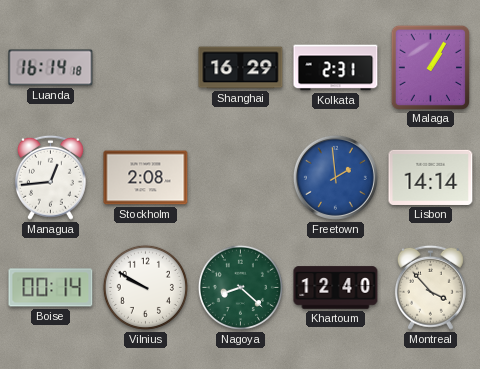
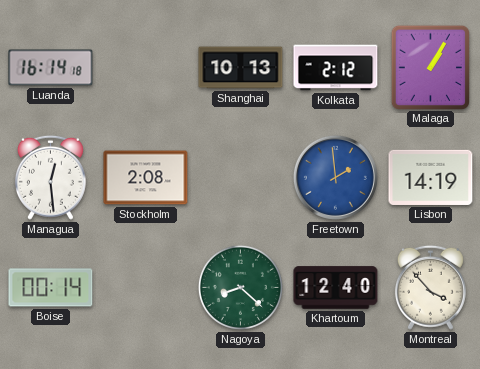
Shanghai: 16:29 -> 10:13
Kolkata: 2:31 -> 2:12
Managua: 12:44 -> 12:29
Lisbon: 14:14 -> 14:19
Vilnius: 9:50 -> none
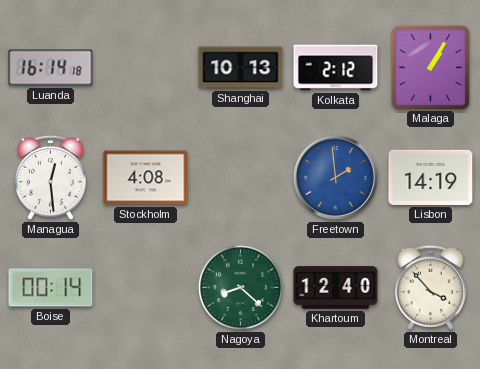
Stockholm: 2:08 -> 4:08
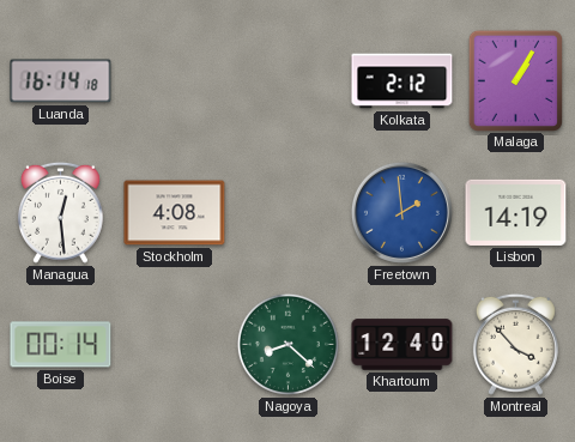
Shanghai: 10:13 -> none
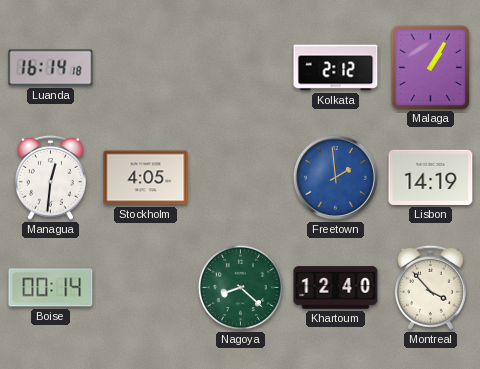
Managua: 12:29 -> 12:31
Stockholm: 4:08 -> 4:05
